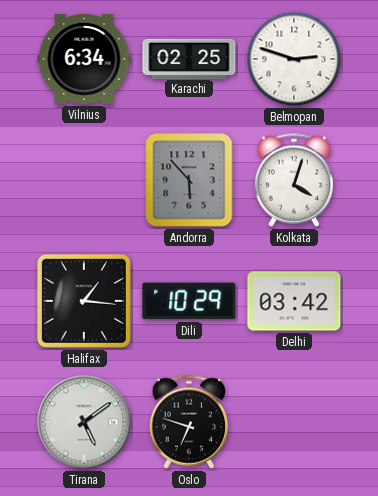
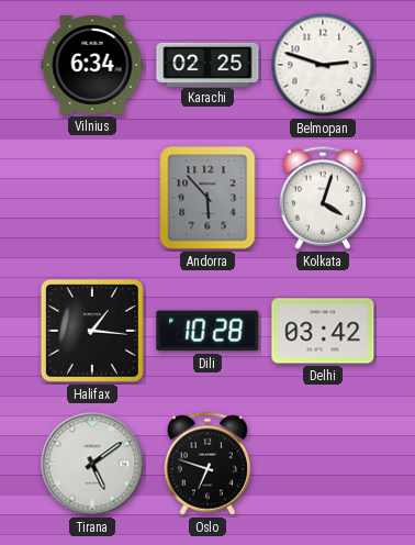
Dili: 10:29 -> 10:28
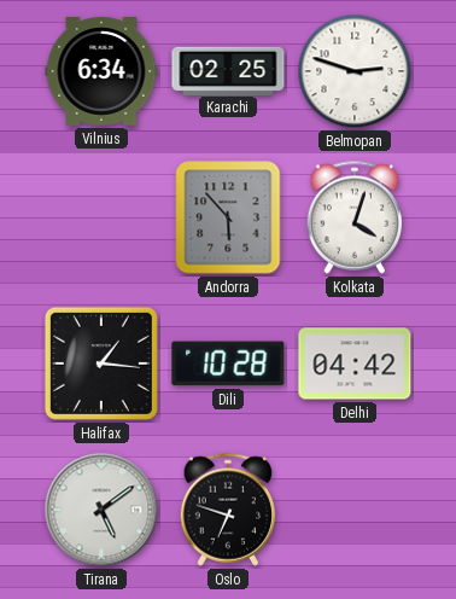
Delhi: 03:42 -> 04:42
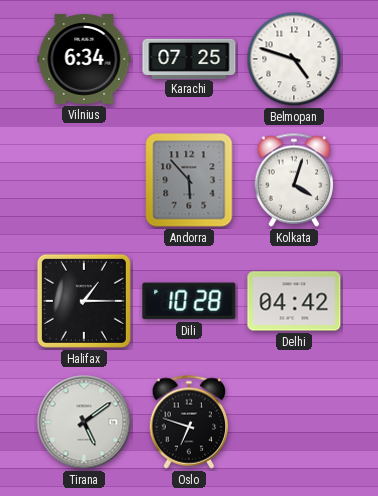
Karachi: 02:25 -> 07:25
Belmopan: 2:48 -> 4:48
Halifax: 1:16 -> 1:15
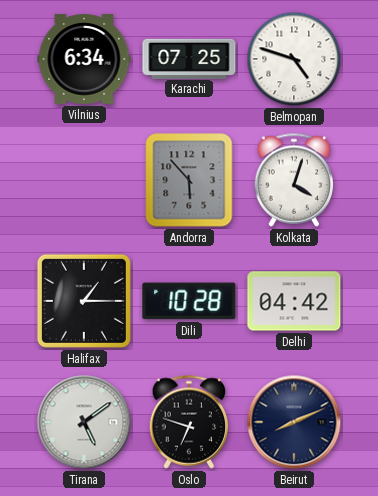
Beirut: none -> 8:11
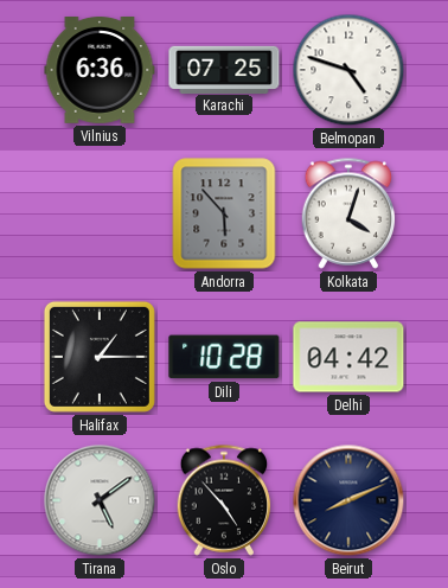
Vilnius: 6:34 -> 6:36
Oslo: 6:48 -> 4:53
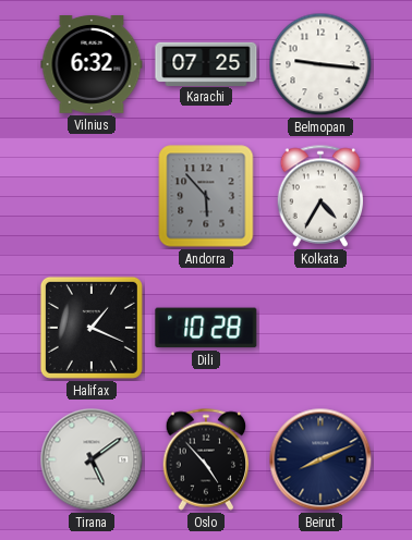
Vilnius: 6:36 -> 6:32
Belmopan: 4:48 -> 9:16
Kolkata: 4:03 -> 4:35
Halifax: 1:15 -> 1:19
Delhi: 04:42 -> none
